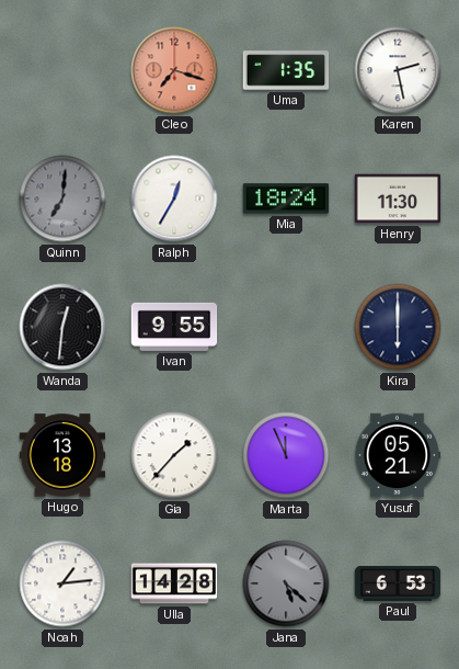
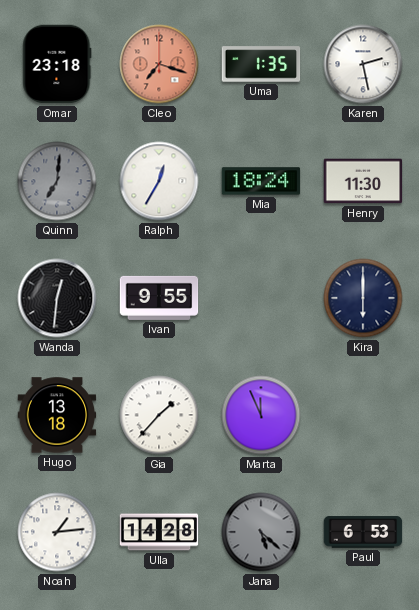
Omar: none -> 23:18
Yusuf: 05:21 -> none
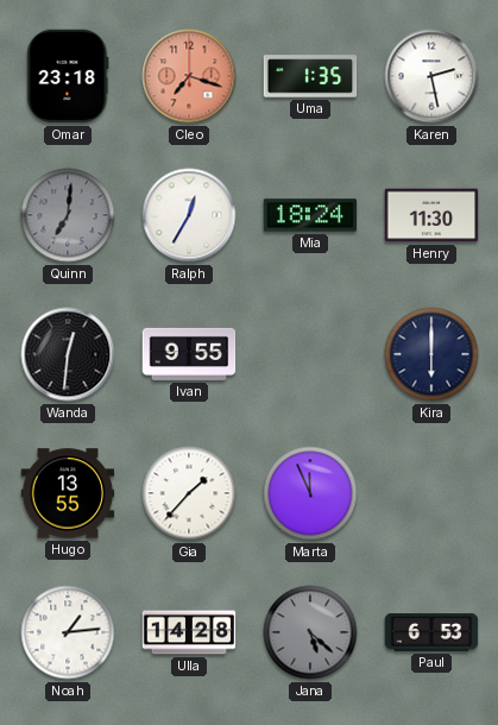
Hugo: 13:18 -> 13:55
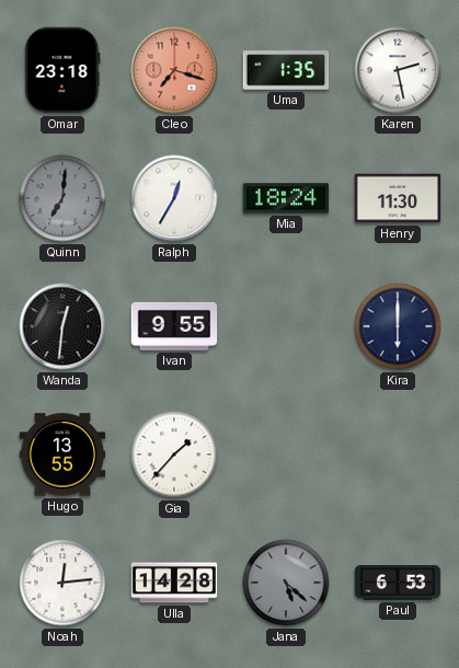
Marta: 11:56 -> none
Noah: 1:14 -> 12:14
